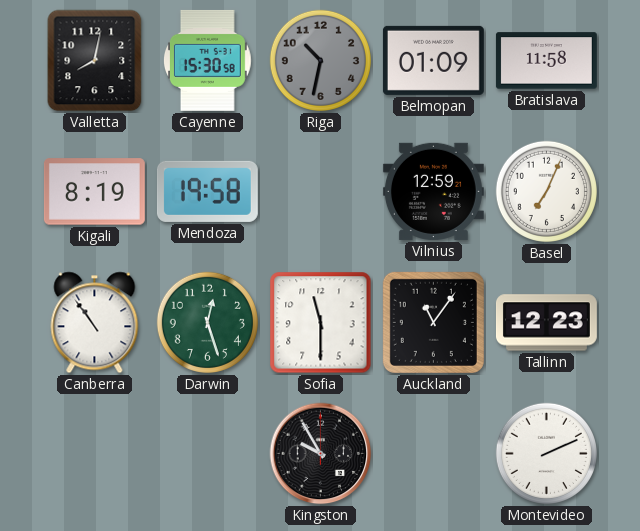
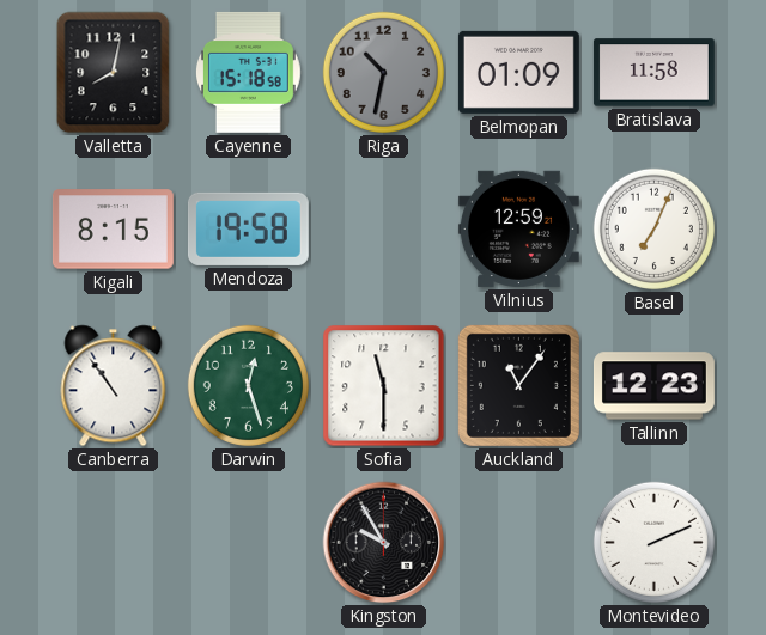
Cayenne: 15:30 -> 15:18
Kigali: 8:19 -> 8:15
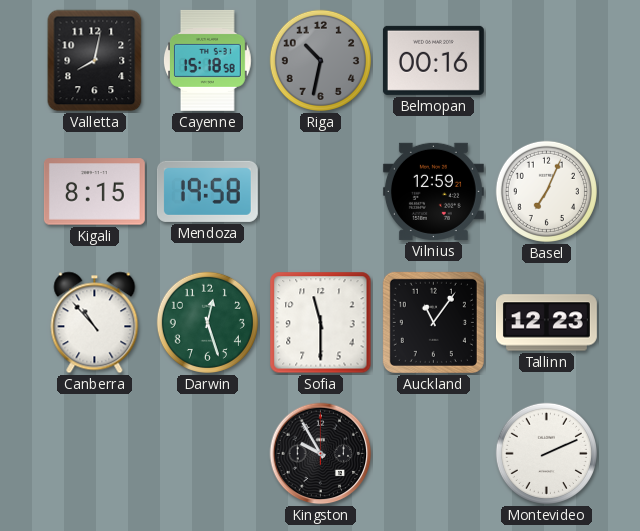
Belmopan: 01:09 -> 00:16
Bratislava: 11:58 -> none
Canberra: 10:54 -> 10:53
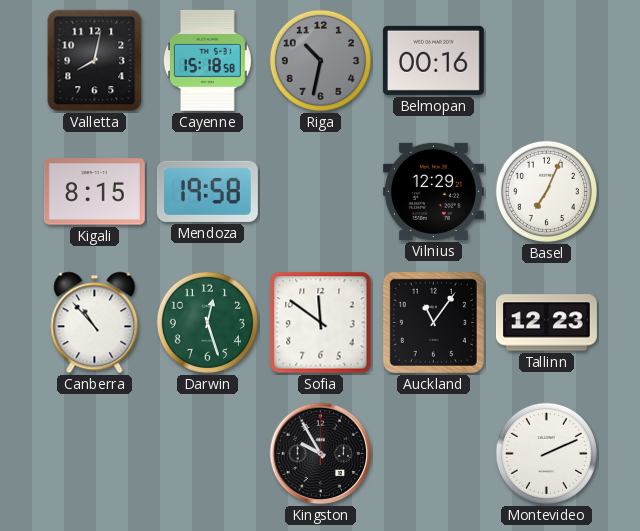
Vilnius: 12:59 -> 12:29
Sofia: 11:30 -> 11:51
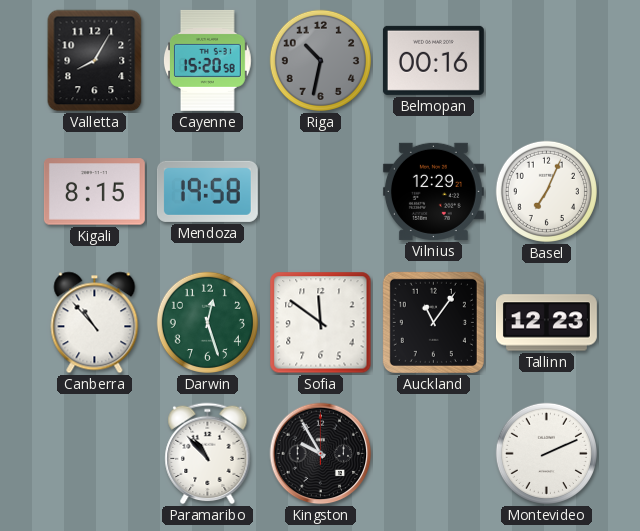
Valletta: 8:02 -> 8:05
Cayenne: 15:18 -> 15:20
Paramaribo: none -> 10:53
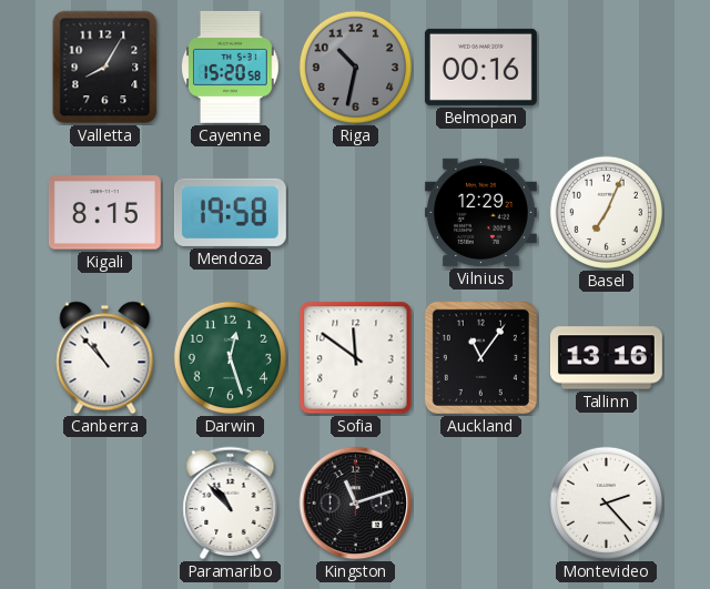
Tallinn: 12:23 -> 13:16
Kingston: 9:55 -> 11:12
Montevideo: 2:11 -> 2:23
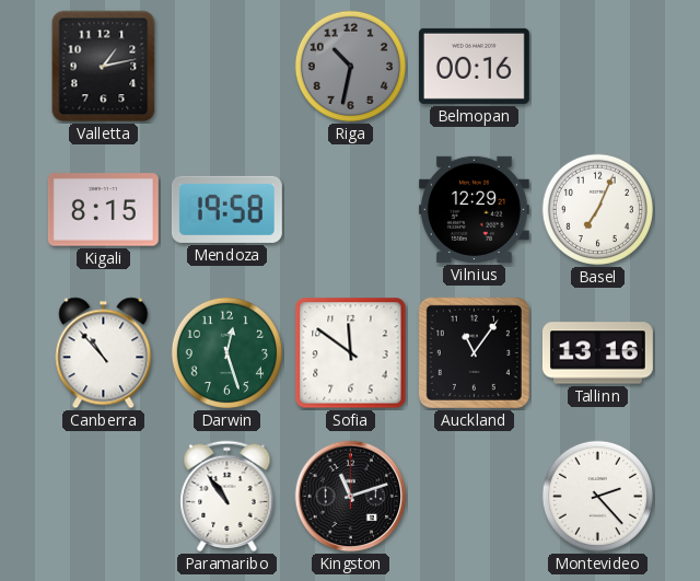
Valletta: 8:05 -> 1:13
Cayenne: 15:20 -> none
Paramaribo: 10:53 -> 10:54
